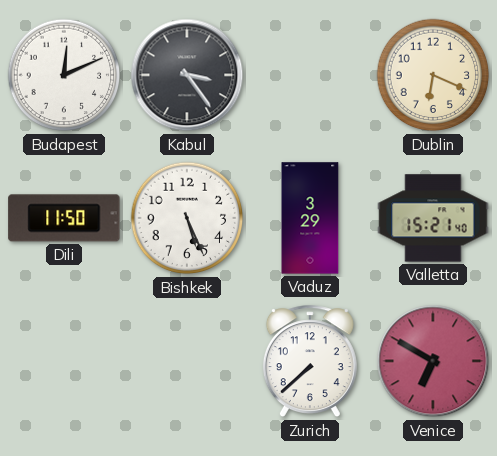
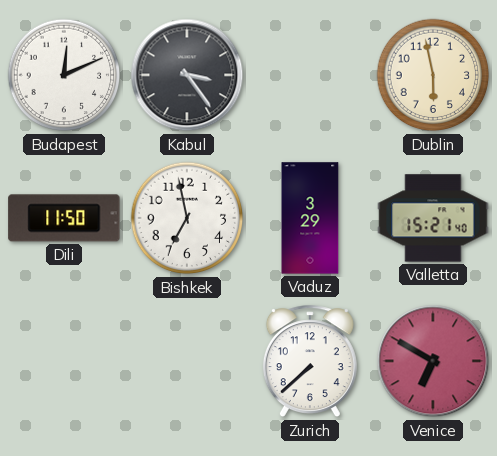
Dublin: 6:19 -> 5:58
Bishkek: 5:26 -> 6:58
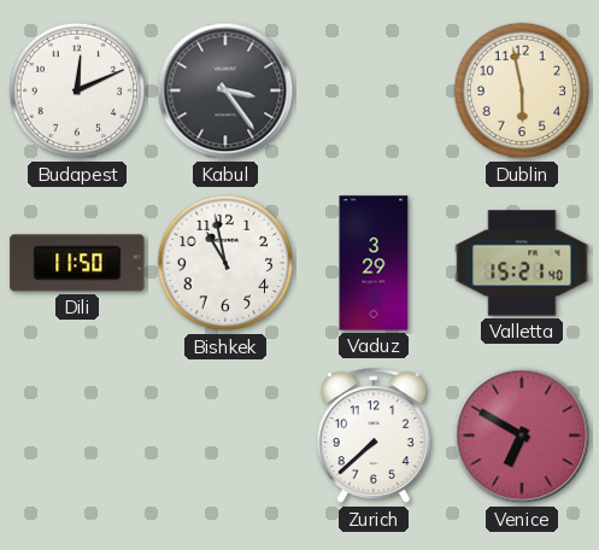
Bishkek: 6:58 -> 10:58
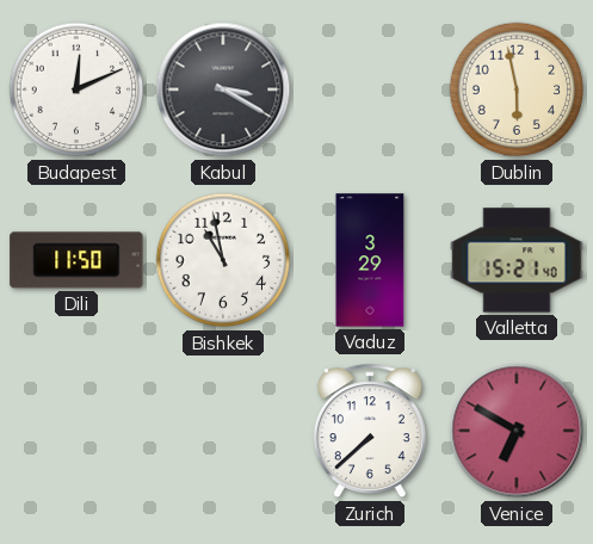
Kabul: 3:24 -> 3:20
